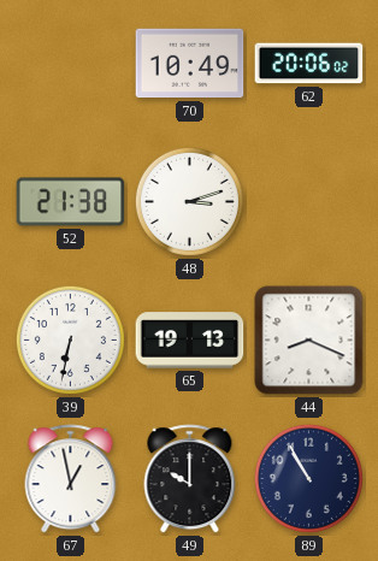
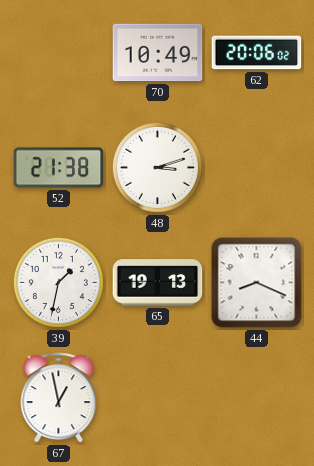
39: 6:32 -> 1:32
49: 10:00 -> none
89: 10:55 -> none
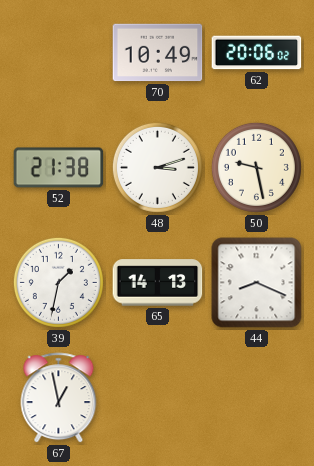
50: none -> 9:28
65: 19:13 -> 14:13
